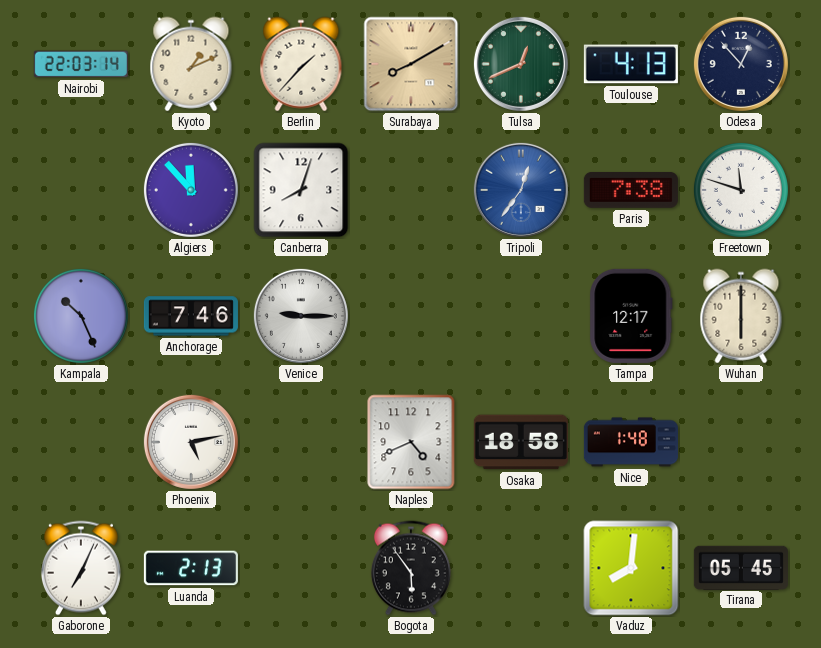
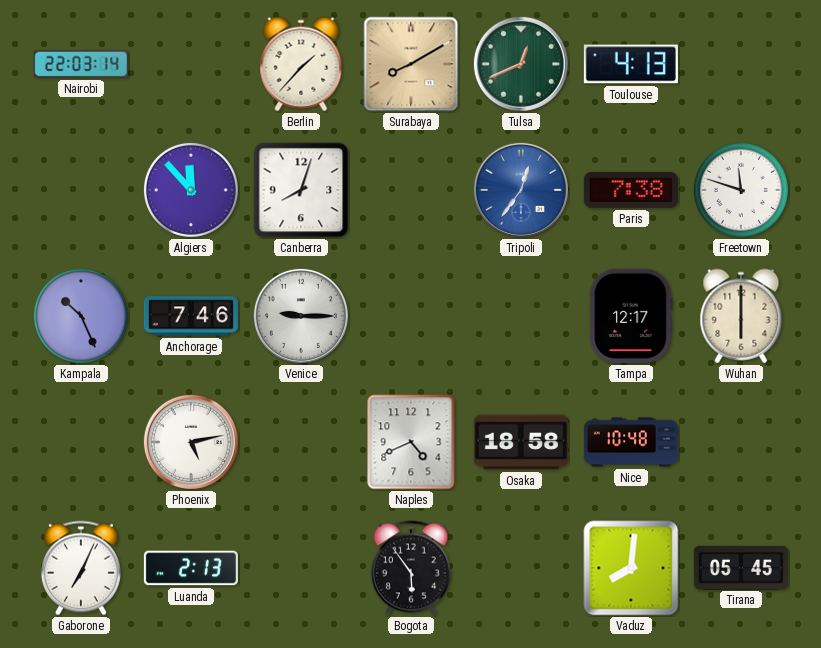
Kyoto: 1:11 -> none
Odesa: 12:53 -> none
Nice: 1:48 -> 10:48
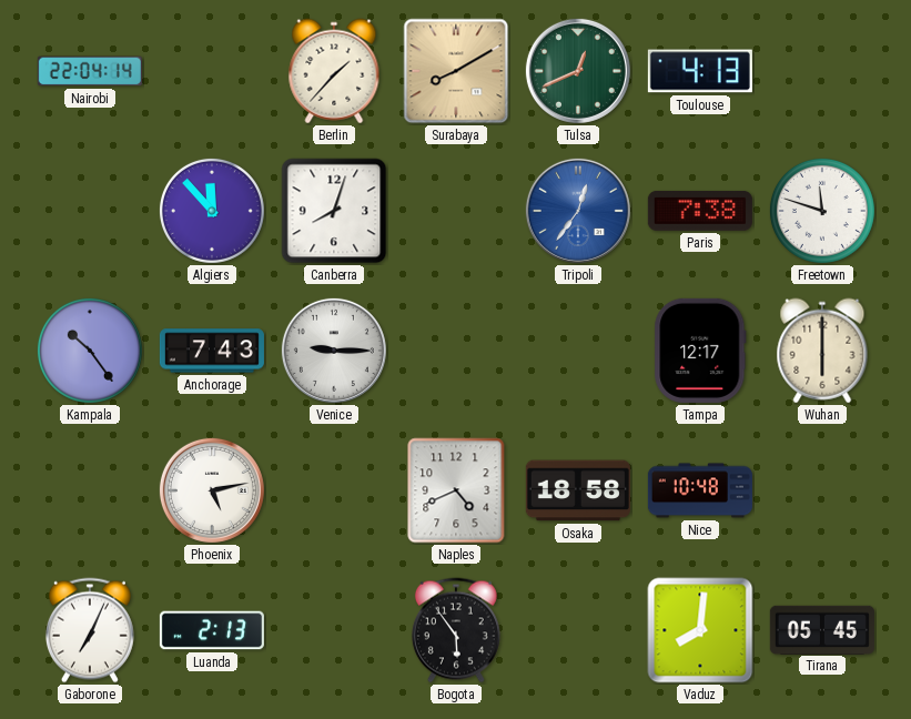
Nairobi: 22:03 -> 22:04
Kampala: 10:26 -> 10:24
Anchorage: 7:46 -> 7:43
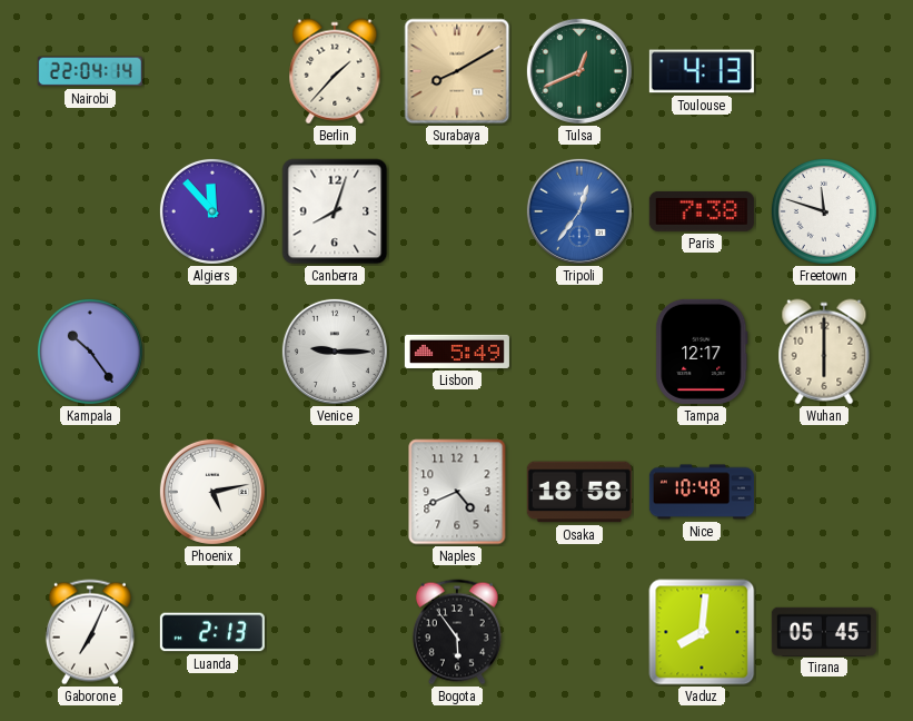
Anchorage: 7:43 -> none
Lisbon: none -> 5:49
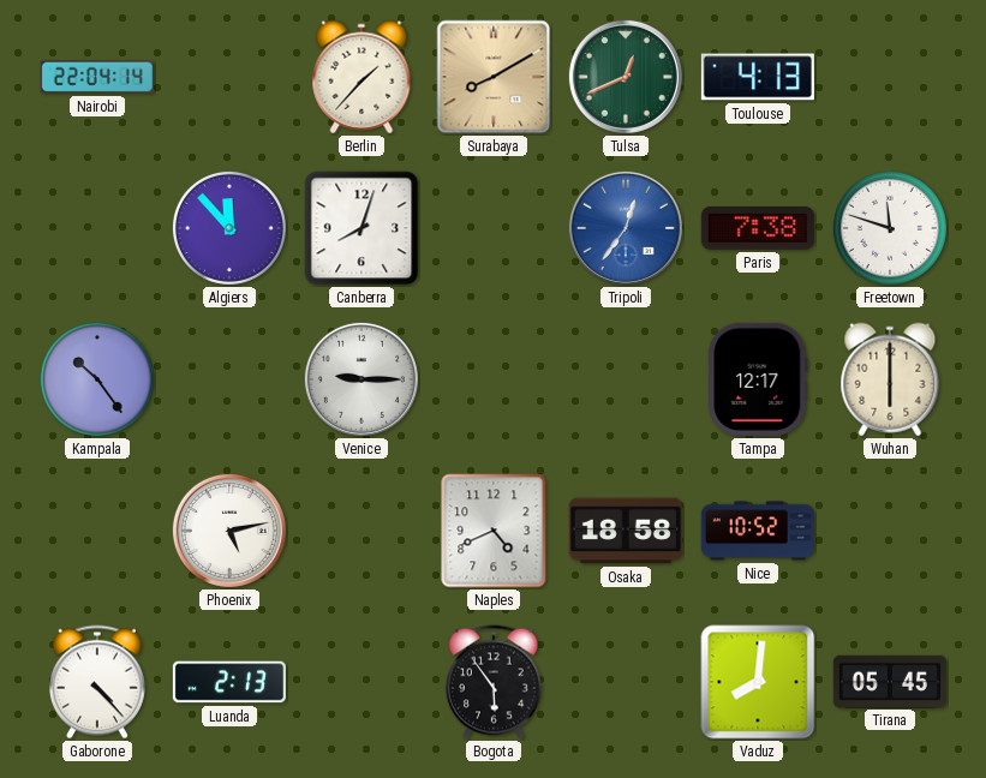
Lisbon: 5:49 -> none
Nice: 10:48 -> 10:52
Gaborone: 7:04 -> 4:23
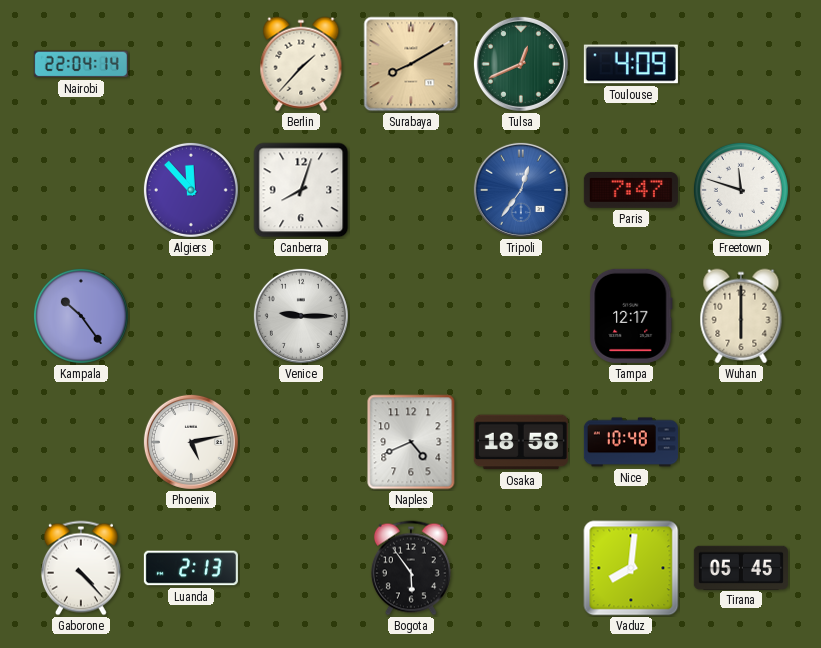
Toulouse: 4:13 -> 4:09
Paris: 7:38 -> 7:47
Nice: 10:52 -> 10:48
